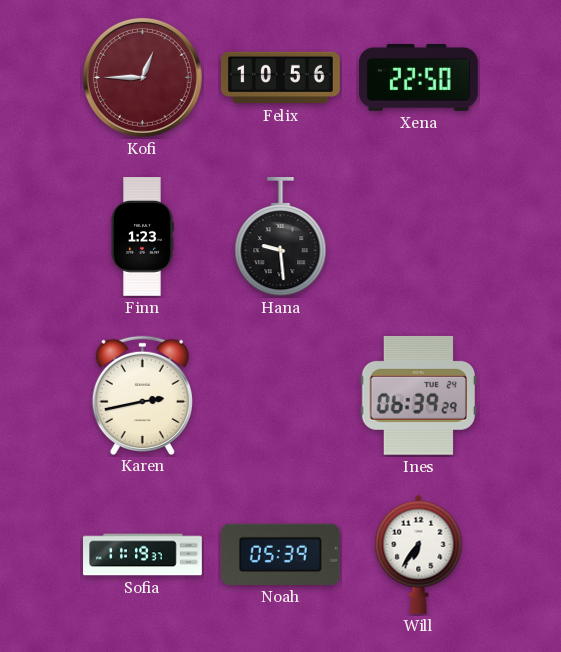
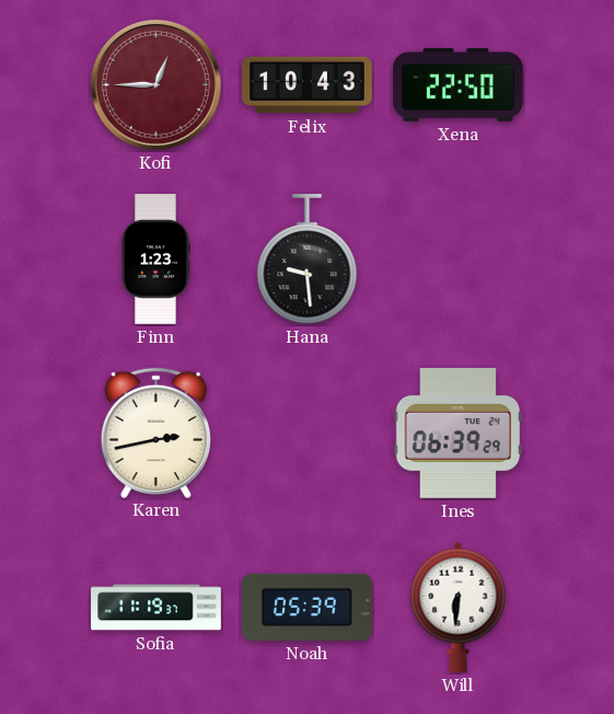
Felix: 10:56 -> 10:43
Will: 6:36 -> 6:31
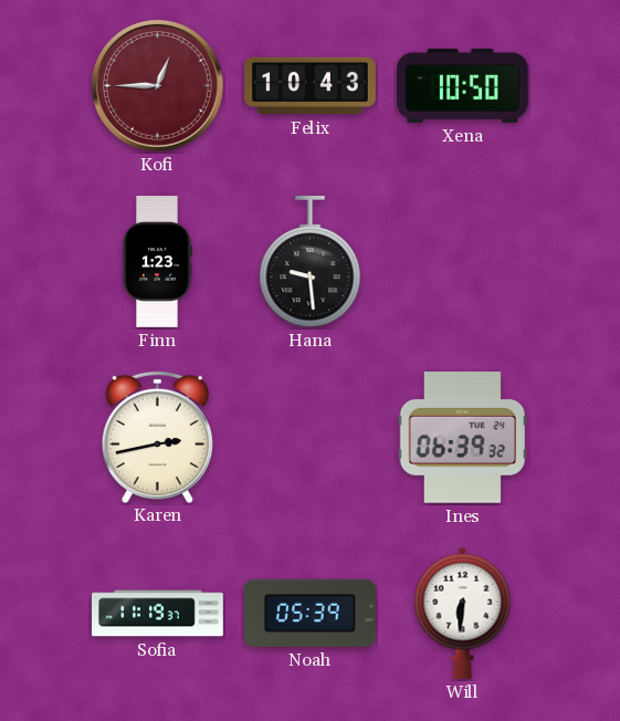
Xena: 22:50 -> 10:50
Ines: 06:39:29 -> 06:39:32
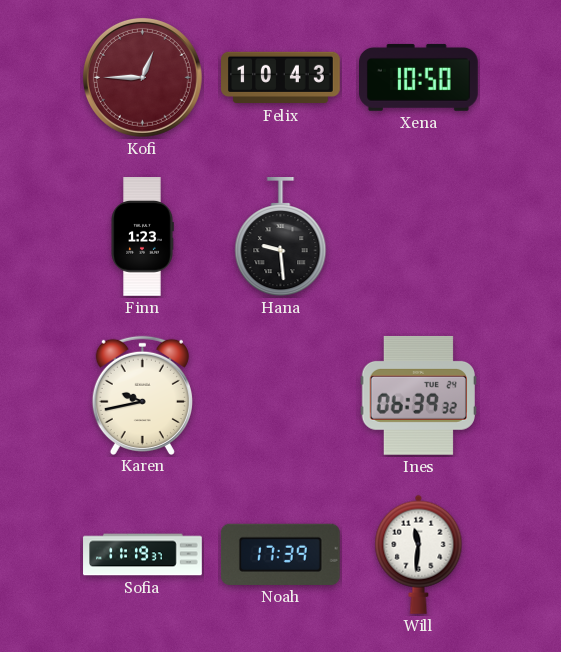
Karen: 2:43 -> 9:43
Noah: 05:39 -> 17:39
Will: 6:31 -> 11:31
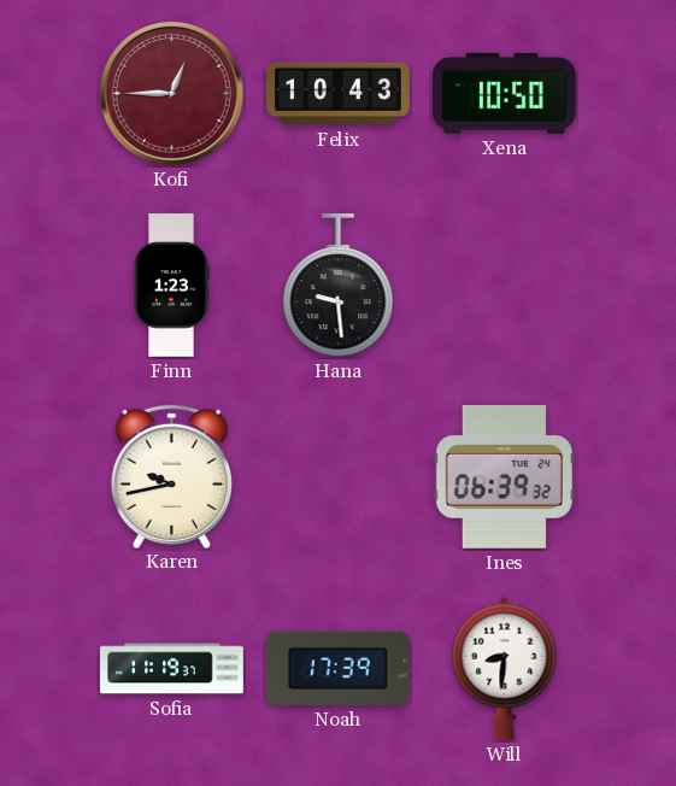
Will: 11:31 -> 8:31
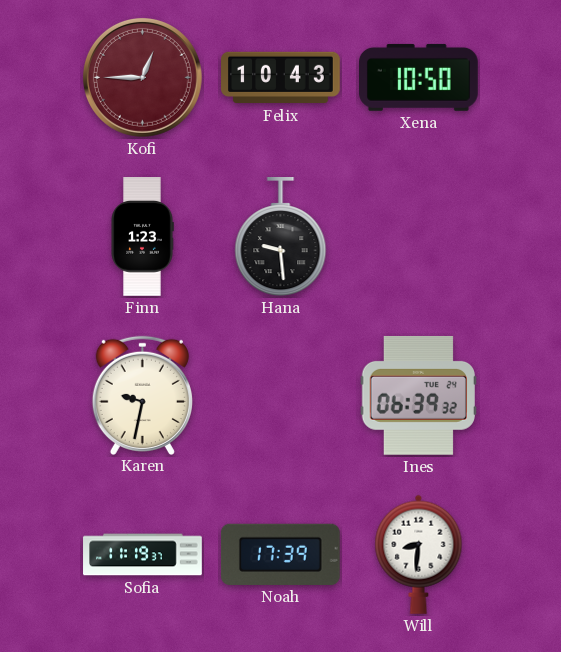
Karen: 9:43 -> 9:32
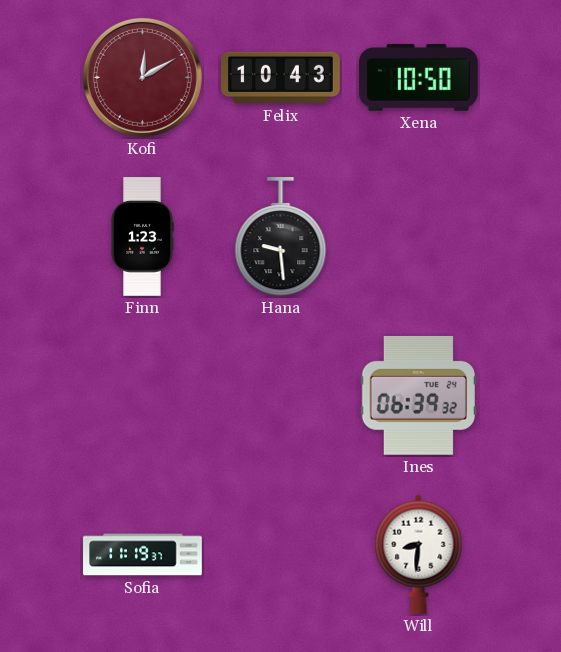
Kofi: 12:45 -> 12:10
Karen: 9:32 -> none
Noah: 17:39 -> none
